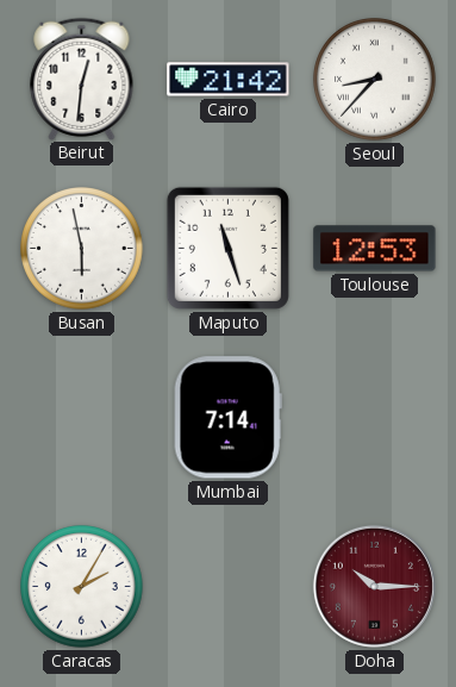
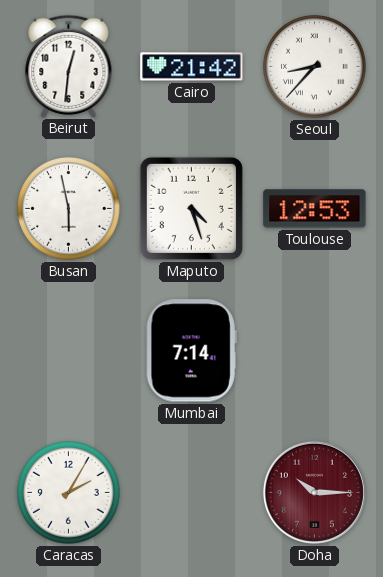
Maputo: 11:27 -> 4:27
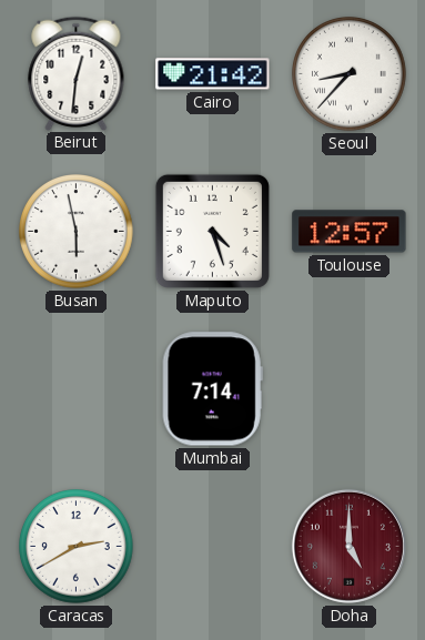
Toulouse: 12:53 -> 12:57
Caracas: 2:05 -> 2:40
Doha: 10:15 -> 5:00
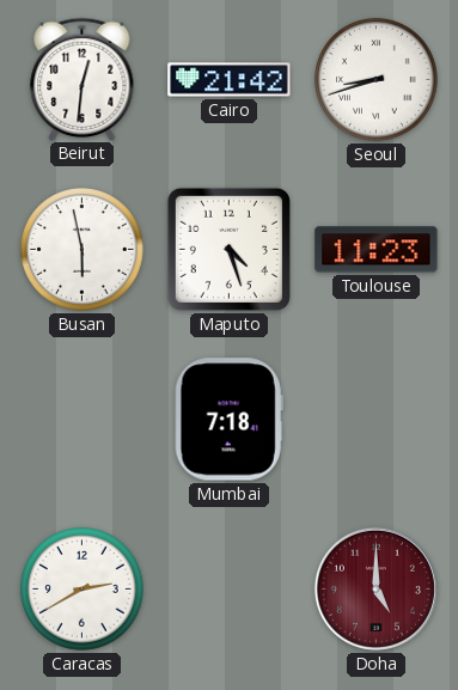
Seoul: 8:37 -> 8:42
Toulouse: 12:57 -> 11:23
Mumbai: 7:14 -> 7:18
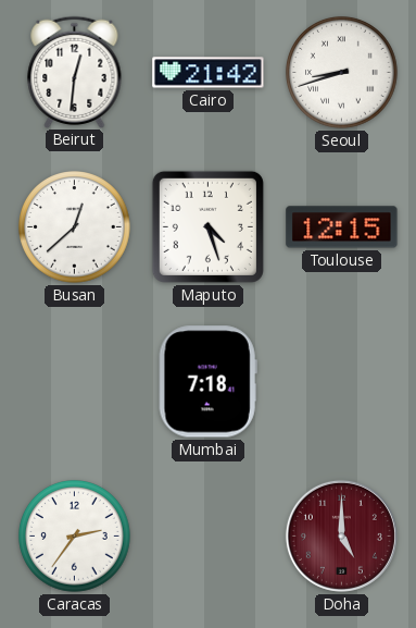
Busan: 5:58 -> 12:38
Toulouse: 11:23 -> 12:15
Caracas: 2:40 -> 2:36
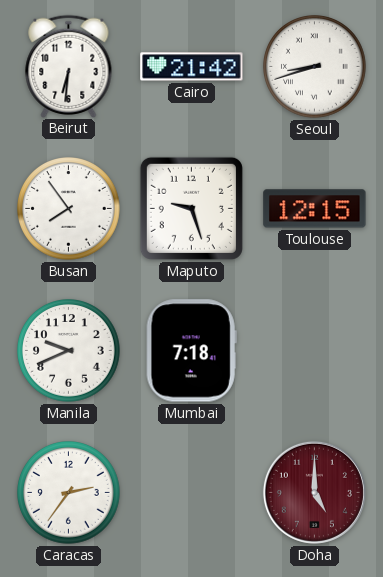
Beirut: 12:31 -> 6:31
Busan: 12:38 -> 7:54
Maputo: 4:27 -> 9:27
Manila: none -> 9:41
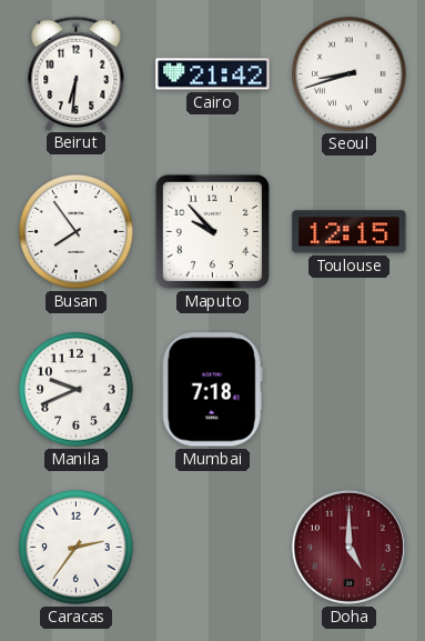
Maputo: 9:27 -> 9:53
